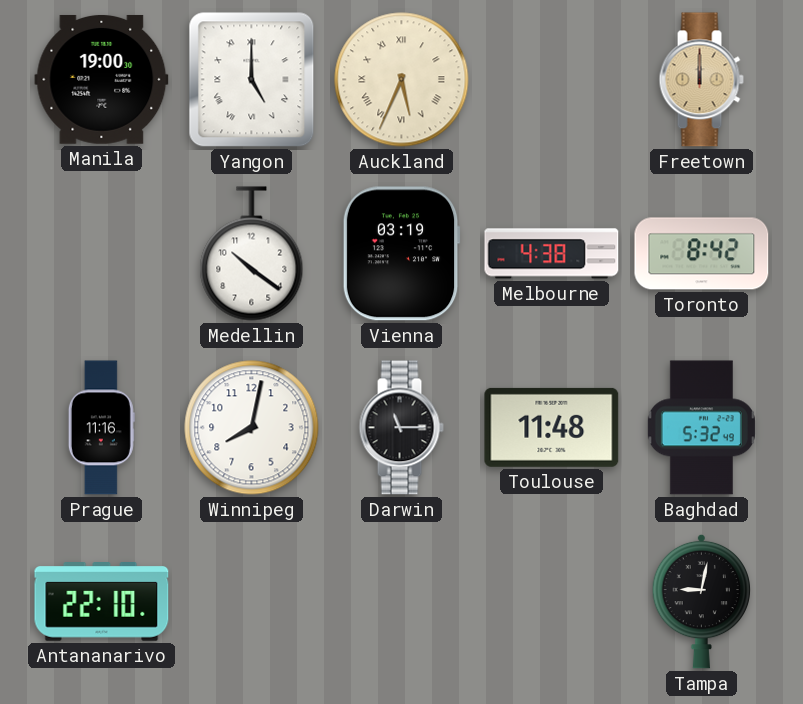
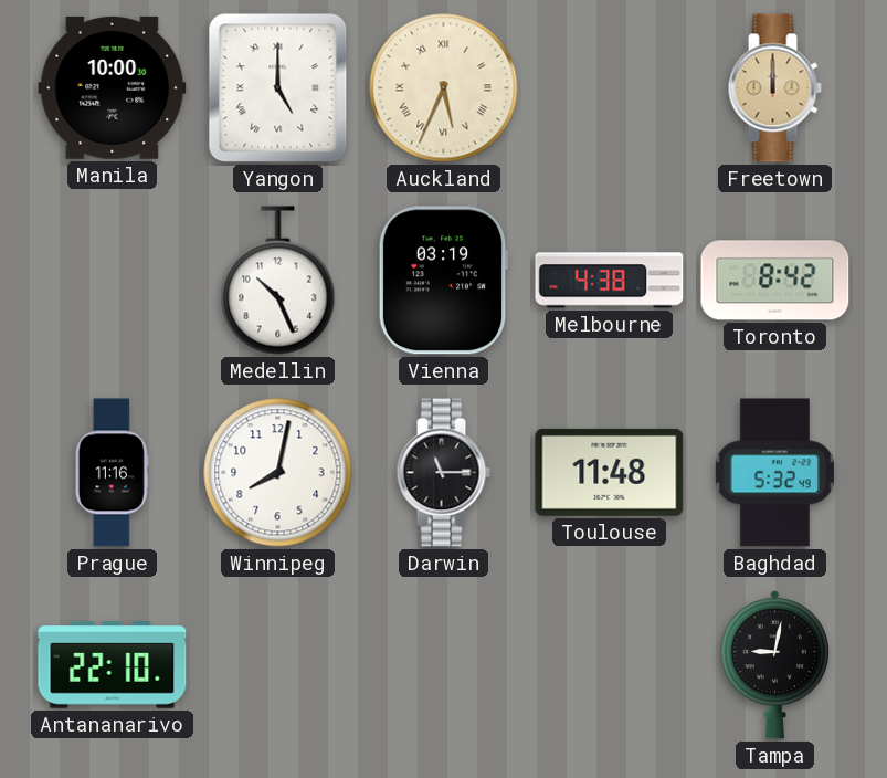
Manila: 19:00 -> 10:00
Medellin: 10:21 -> 10:26
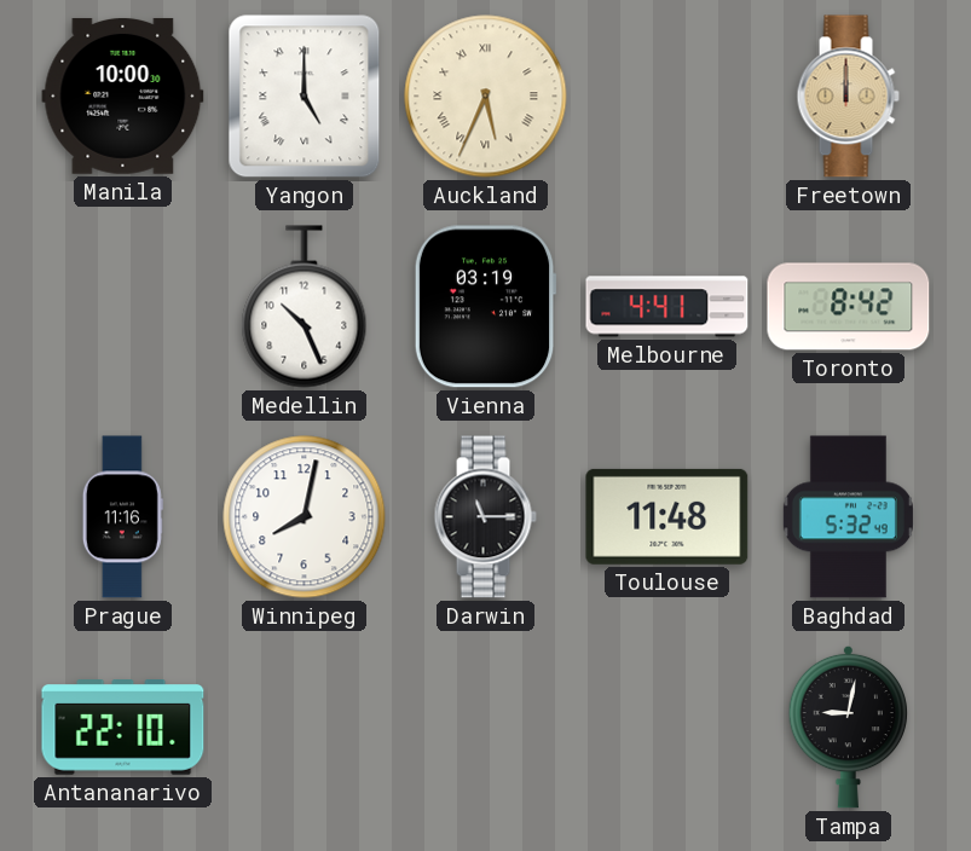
Melbourne: 4:38 -> 4:41
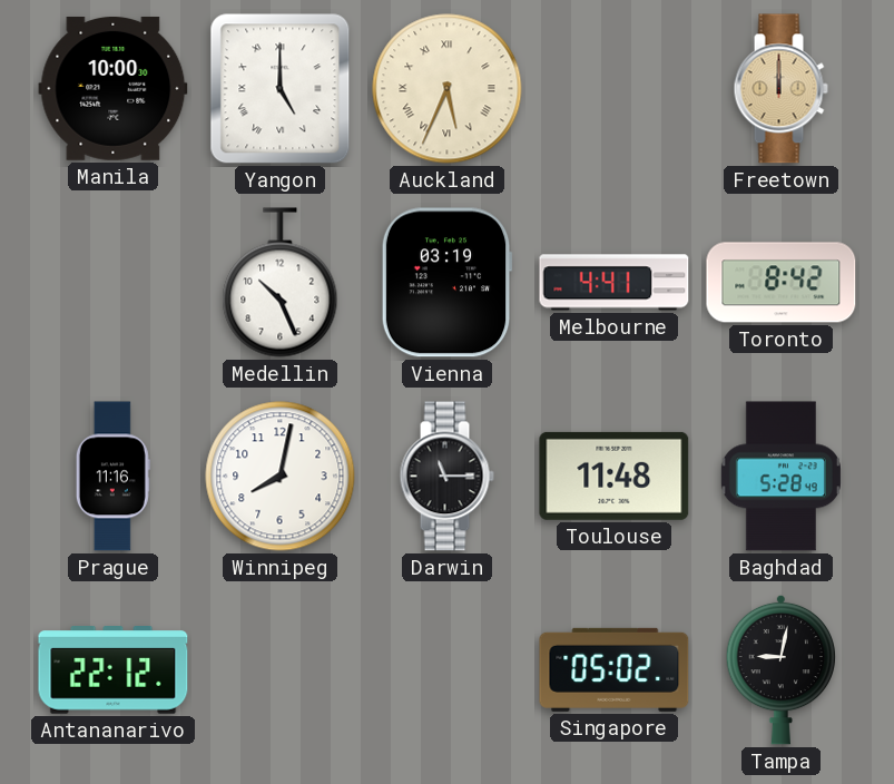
Baghdad: 5:32 -> 5:28
Antananarivo: 22:10 -> 22:12
Singapore: none -> 05:02
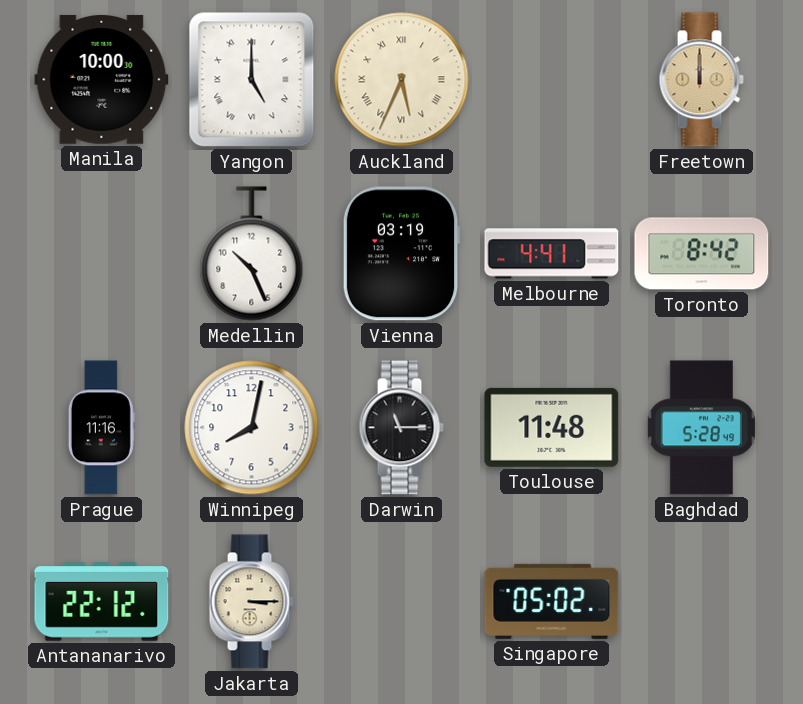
Jakarta: none -> 3:15
Tampa: 9:02 -> none
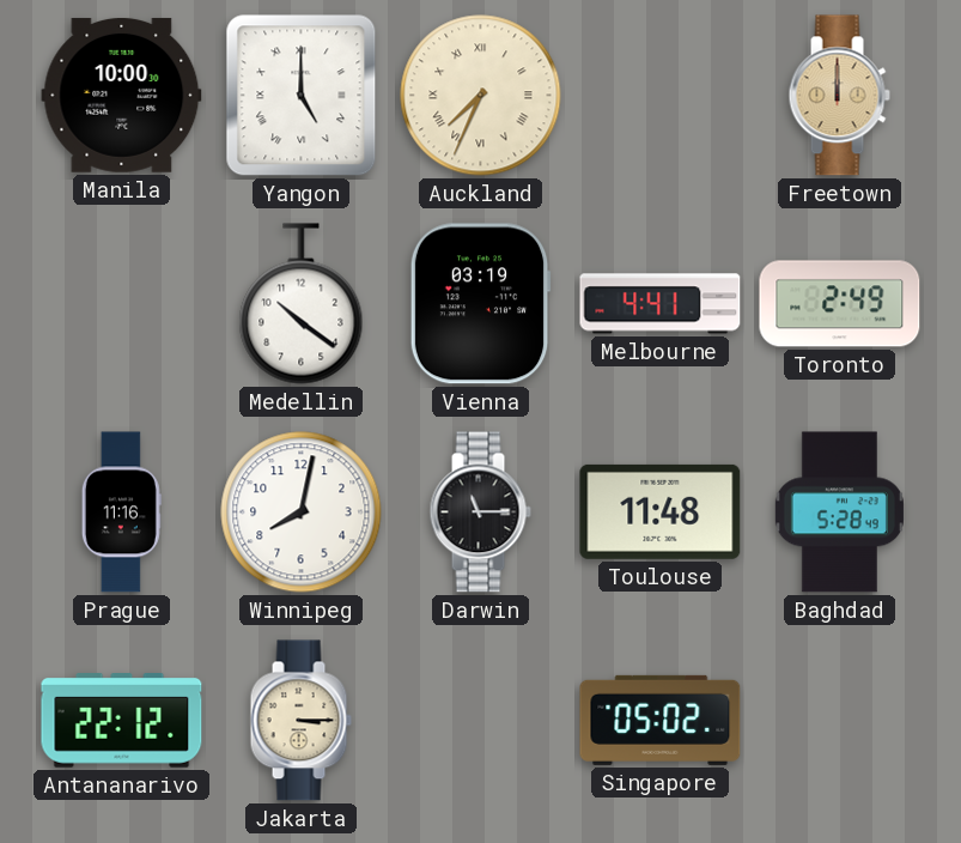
Auckland: 5:34 -> 7:34
Medellin: 10:26 -> 10:21
Toronto: 8:42 -> 2:49
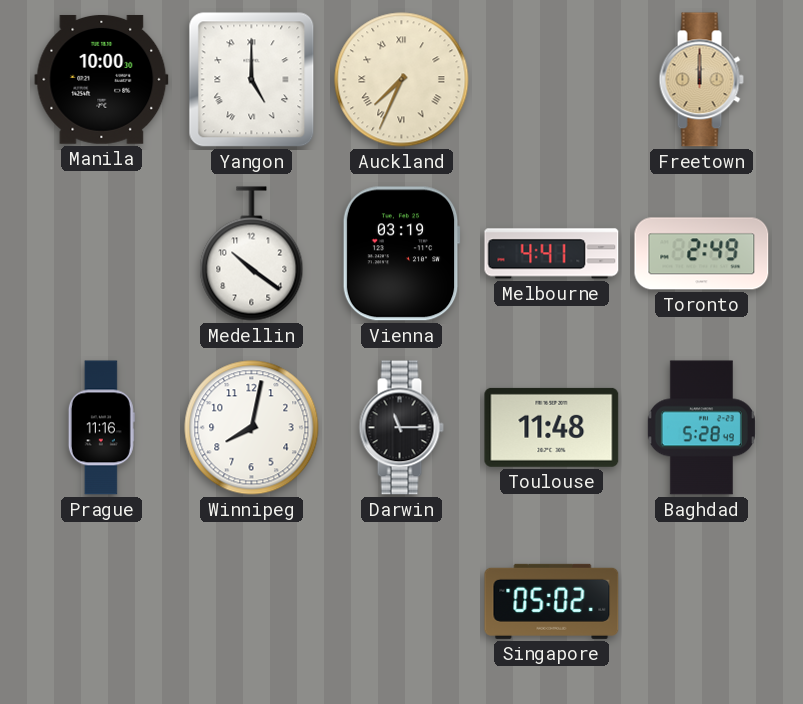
Antananarivo: 22:12 -> none
Jakarta: 3:15 -> none
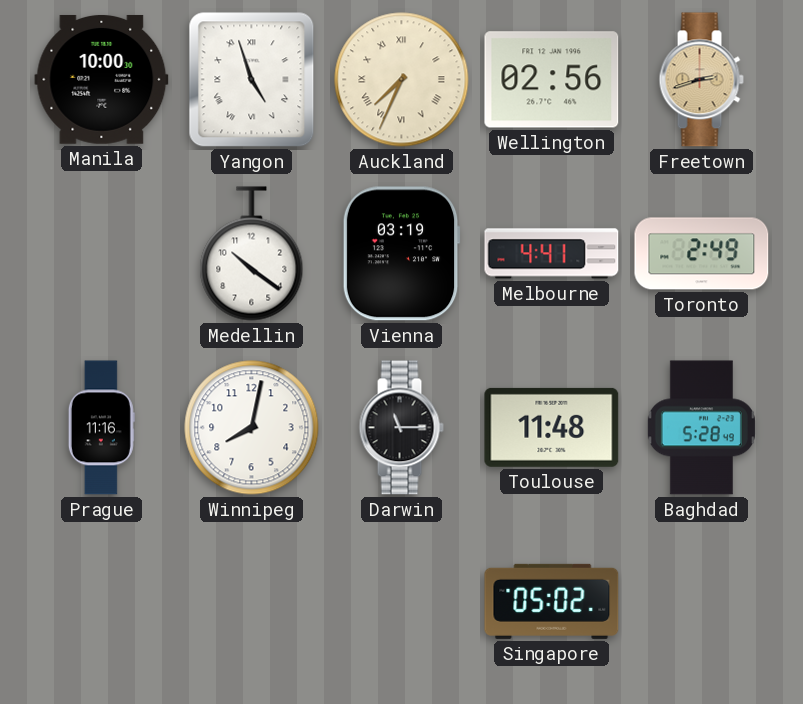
Yangon: 5:00 -> 4:57
Wellington: none -> 02:56
Freetown: 12:00 -> 2:42
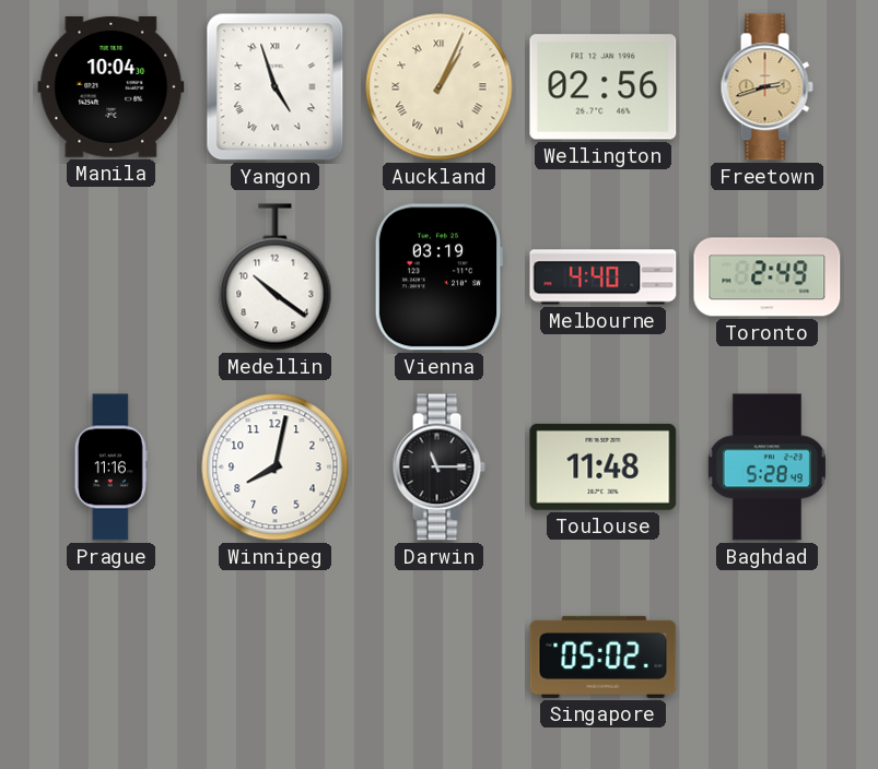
Manila: 10:00 -> 10:04
Auckland: 7:34 -> 1:04
Melbourne: 4:41 -> 4:40
